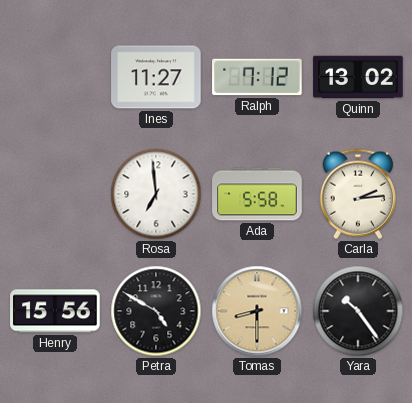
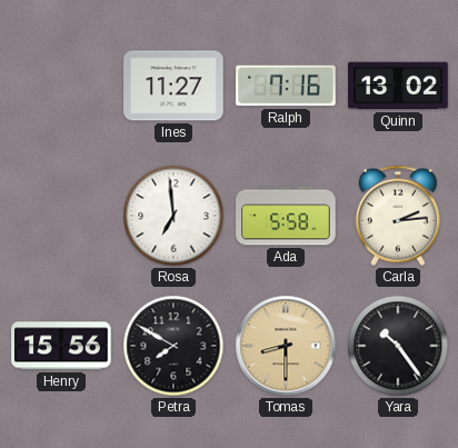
Ralph: 7:12 -> 7:16
Petra: 4:50 -> 7:50
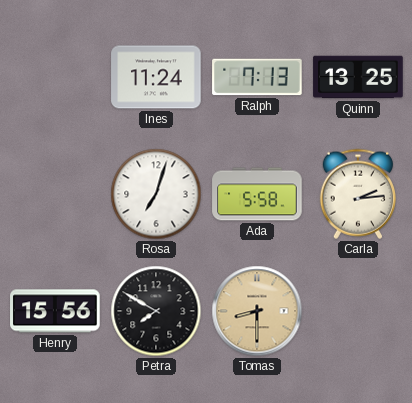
Ines: 11:27 -> 11:24
Ralph: 7:16 -> 7:13
Quinn: 13:02 -> 13:25
Rosa: 6:59 -> 7:03
Yara: 10:24 -> none
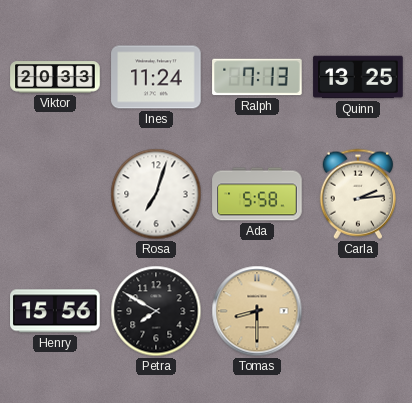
Viktor: none -> 20:33
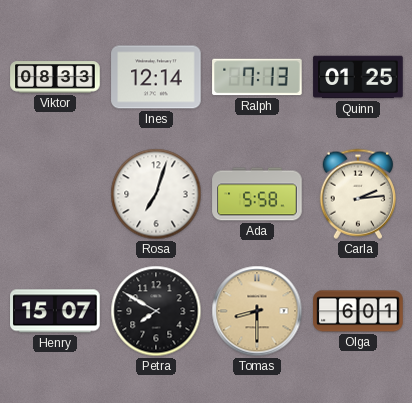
Viktor: 20:33 -> 08:33
Ines: 11:24 -> 12:14
Quinn: 13:25 -> 01:25
Henry: 15:56 -> 15:07
Olga: none -> 6:01
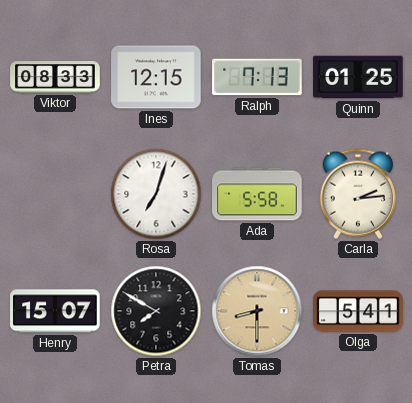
Ines: 12:14 -> 12:15
Olga: 6:01 -> 5:41
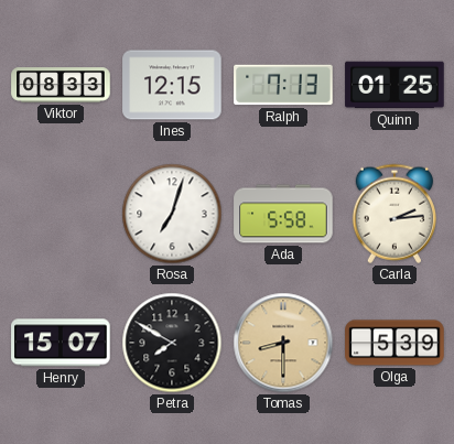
Olga: 5:41 -> 5:39
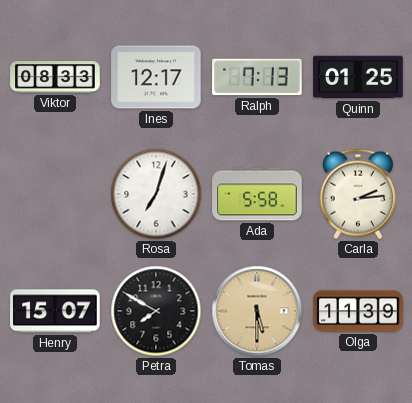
Ines: 12:15 -> 12:17
Tomas: 8:30 -> 5:30
Olga: 5:39 -> 11:39
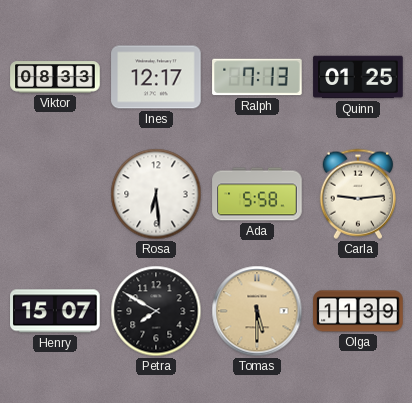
Rosa: 7:03 -> 6:29
Carla: 2:14 -> 9:14
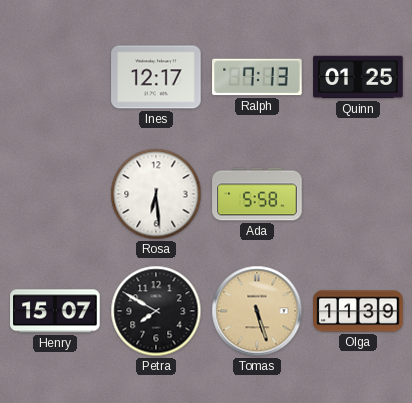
Viktor: 08:33 -> none
Carla: 9:14 -> none
Tomas: 5:30 -> 5:27
